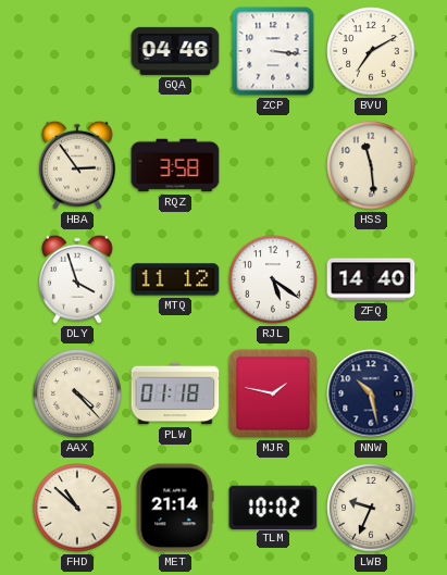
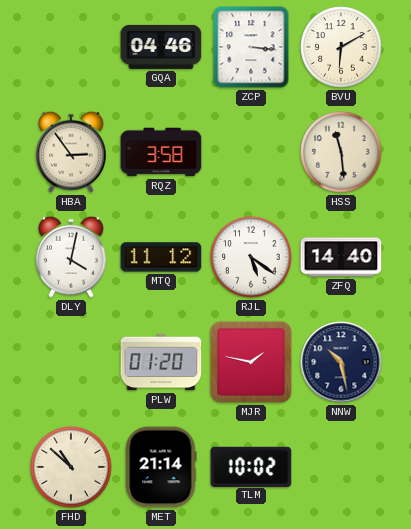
BVU: 7:10 -> 6:10
DLY: 3:57 -> 4:02
AAX: 4:23 -> none
PLW: 01:18 -> 01:20
LWB: 9:34 -> none
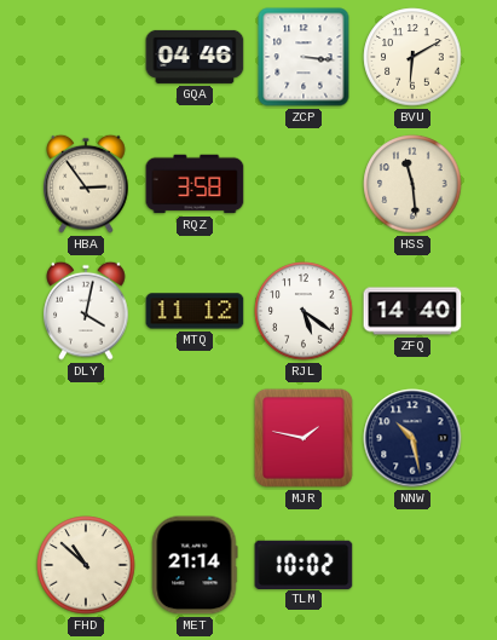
PLW: 01:20 -> none
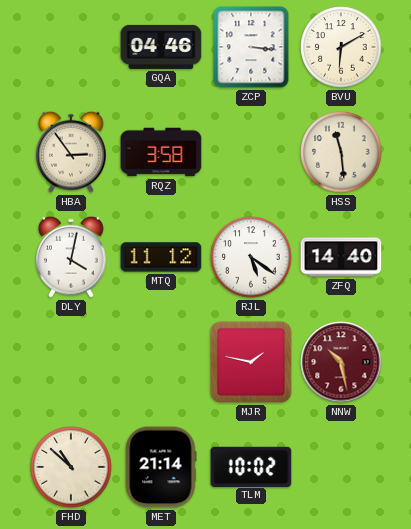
NNW dial: navy -> burgundy
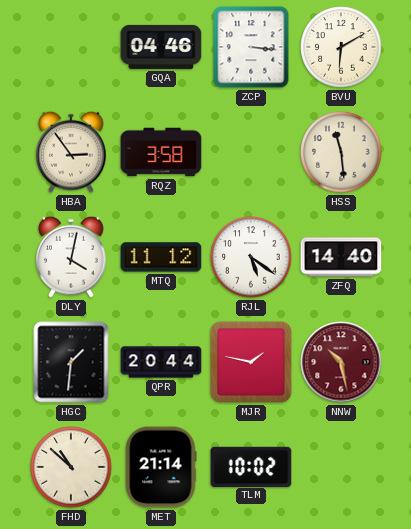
HGC: none -> 1:31
QPR: none -> 20:44
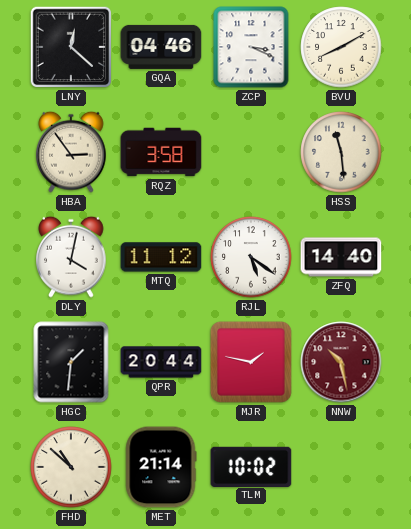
LNY: none -> 12:22
ZCP: 3:16 -> 3:19
BVU: 6:10 -> 8:10
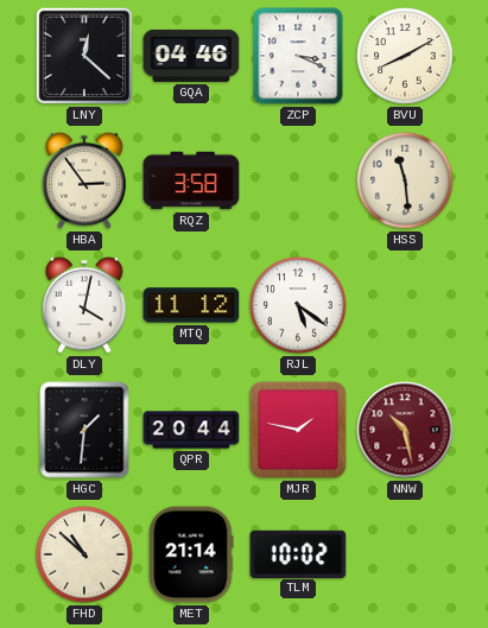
ZFQ: 14:40 -> none
